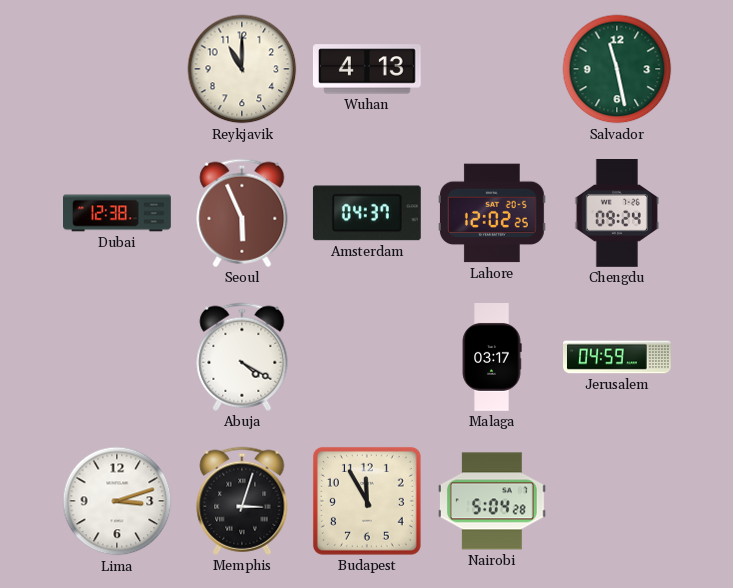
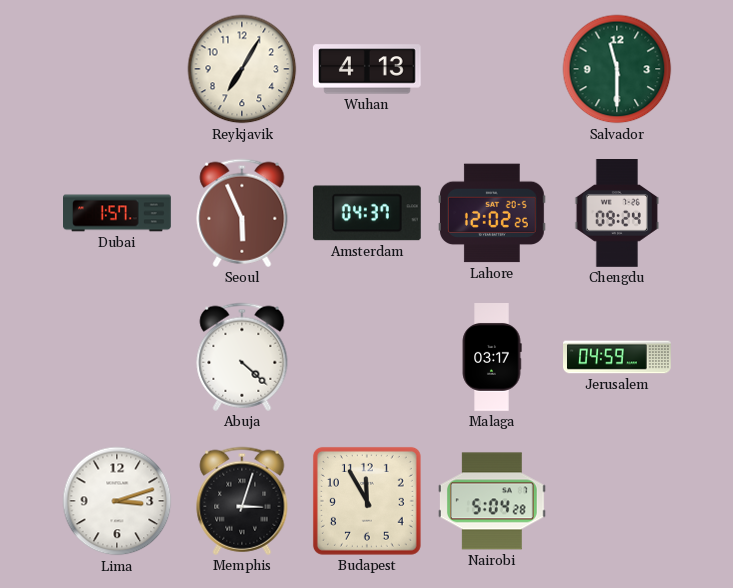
Reykjavik: 11:00 -> 7:05
Salvador: 11:28 -> 11:30
Dubai: 12:38 -> 1:57
Abuja: 4:20 -> 4:22
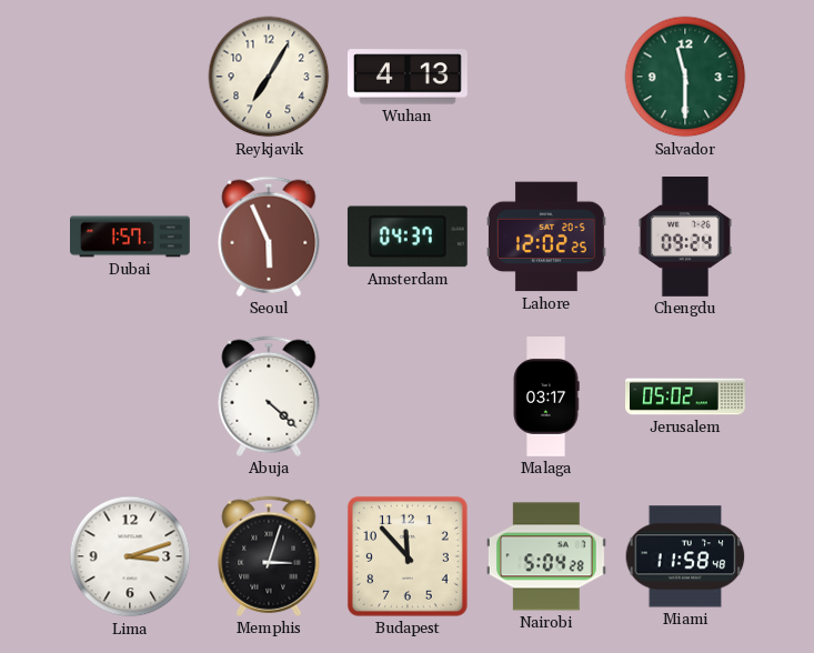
Jerusalem: 04:59 -> 05:02
Budapest: 11:55 -> 11:53
Miami: none -> 11:58
